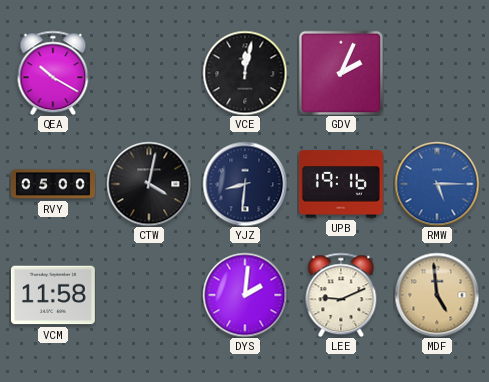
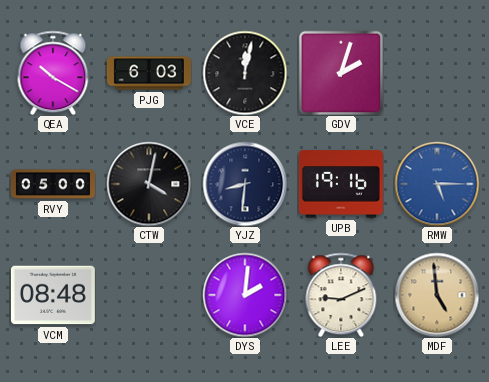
PJG: none -> 6:03
GDV: 2:04 -> 2:03
VCM: 11:58 -> 08:48
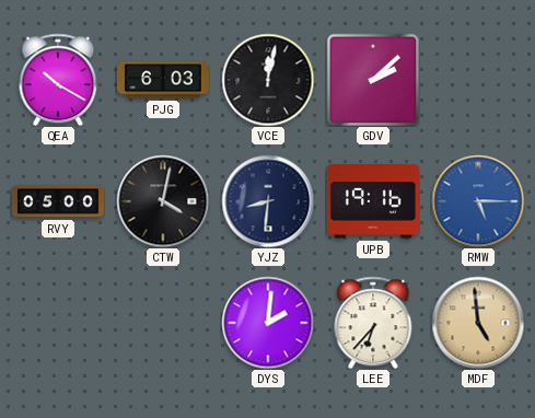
GDV: 2:03 -> 2:08
VCM: 08:48 -> none
LEE: 9:11 -> 6:37
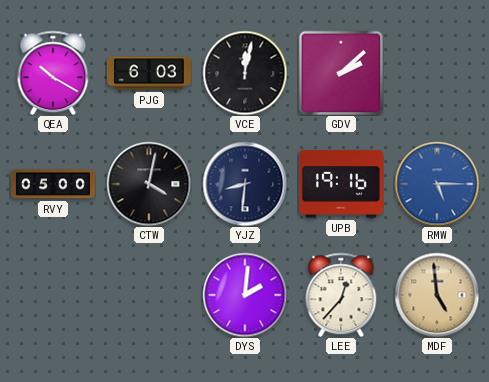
LEE: 6:37 -> 12:37
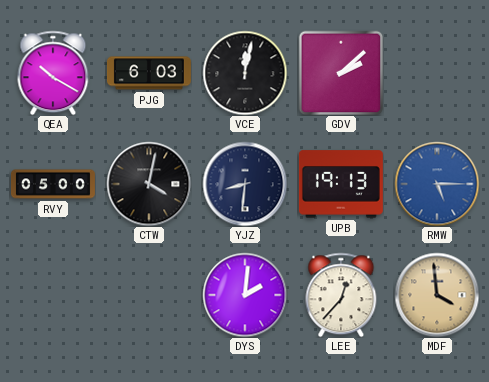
UPB: 19:16 -> 19:13
MDF: 4:59 -> 3:59
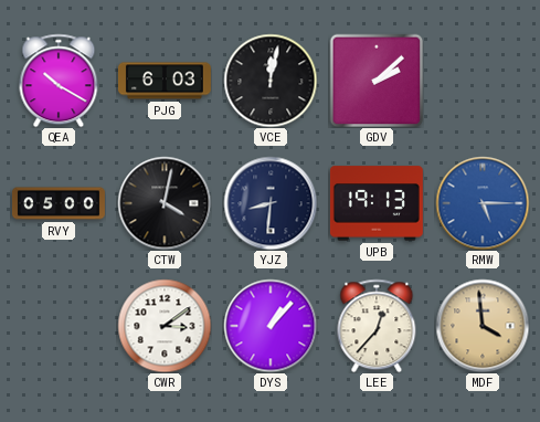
CWR: none -> 3:09
DYS: 2:01 -> 1:07
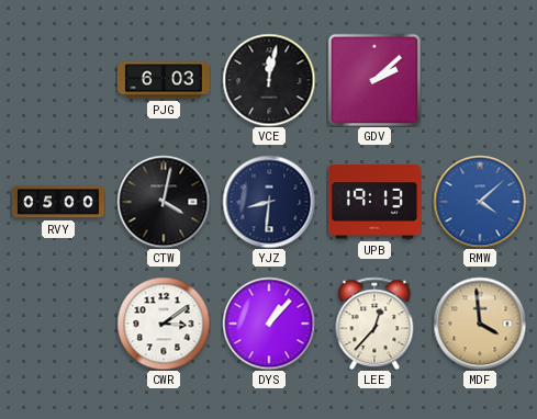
QEA: 10:20 -> none
RMW: 5:15 -> 4:08
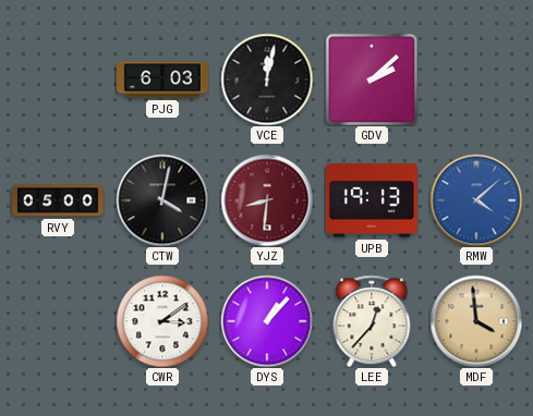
YJZ dial: navy -> burgundy
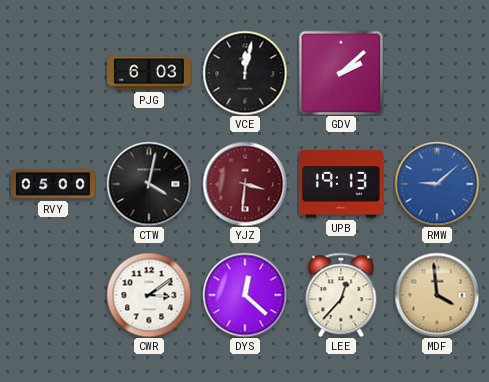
YJZ: 8:31 -> 3:31
RMW: 4:08 -> 9:08
DYS: 1:07 -> 12:22
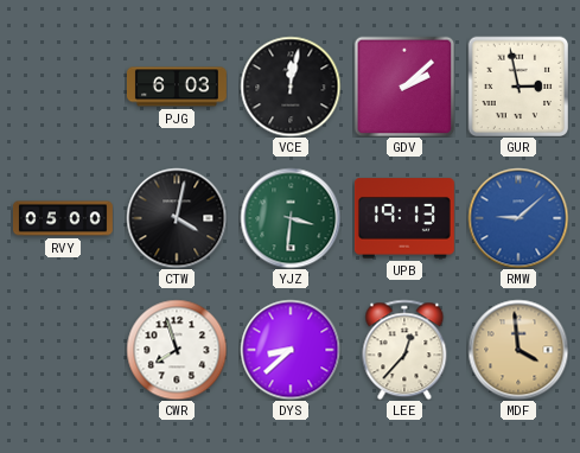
GUR: none -> 2:58
YJZ dial: burgundy -> green
CWR: 3:09 -> 7:57
DYS: 12:22 -> 8:38
